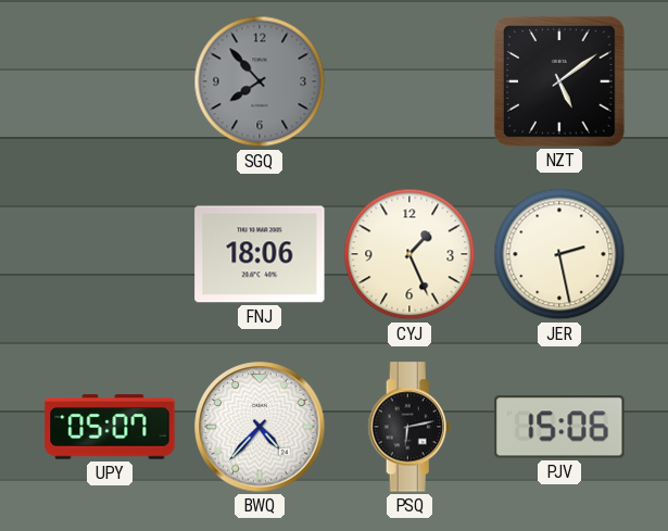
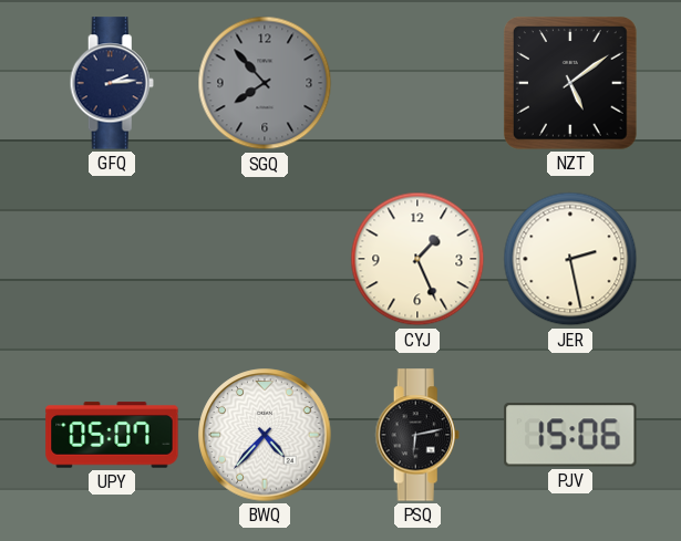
GFQ: none -> 2:14
FNJ: 18:06 -> none
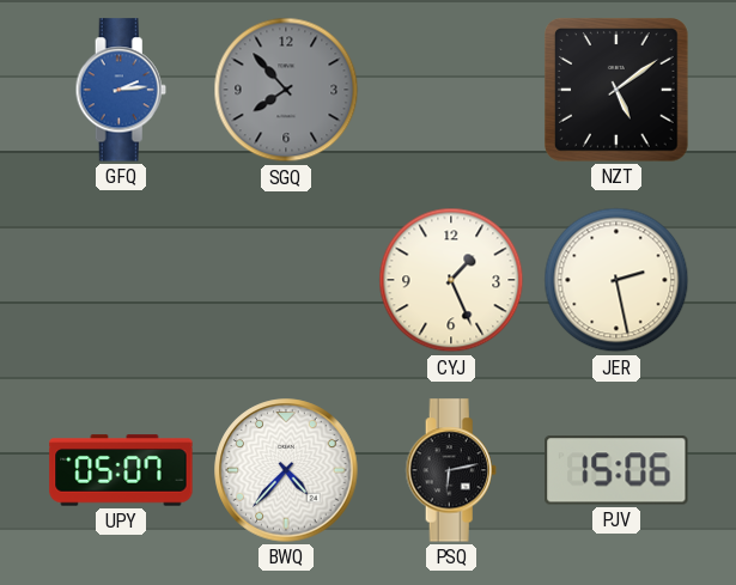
GFQ dial: navy -> blue
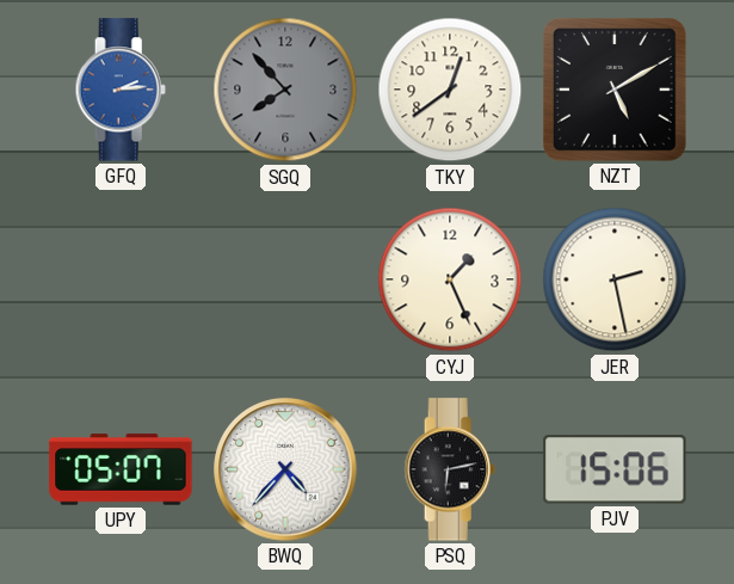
TKY: none -> 12:39
NZT: 5:09 -> 5:10
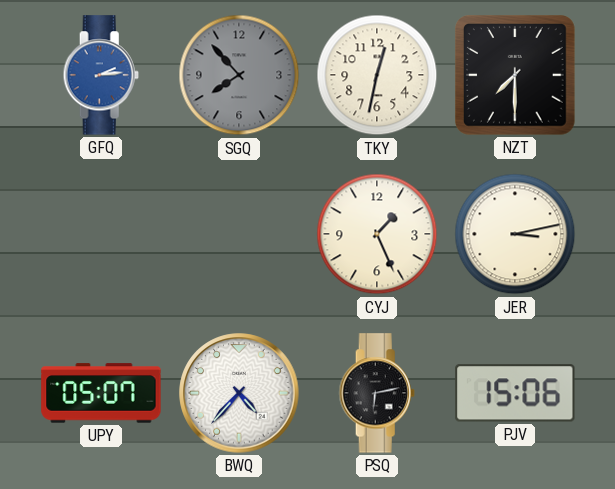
TKY: 12:39 -> 12:32
NZT: 5:10 -> 7:30
JER: 2:28 -> 3:13
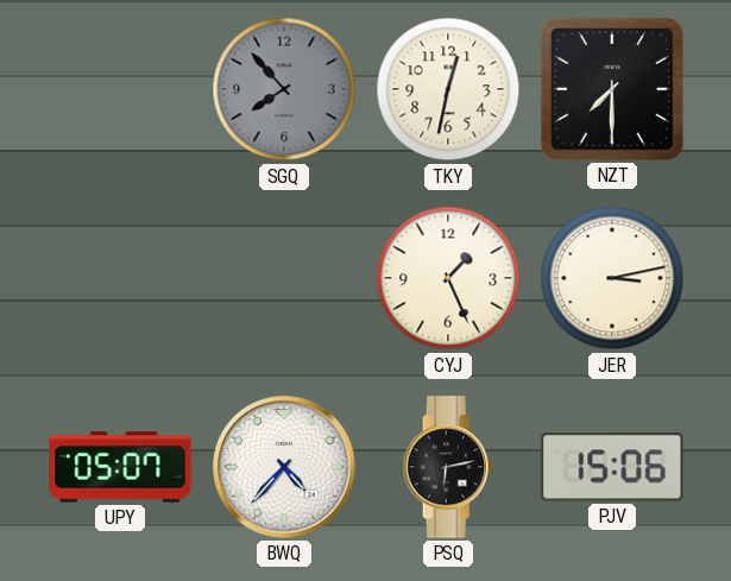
GFQ: 2:14 -> none
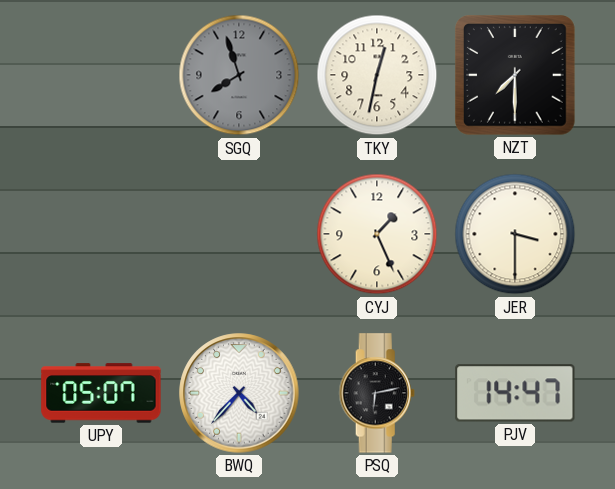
SGQ: 7:53 -> 7:57
JER: 3:13 -> 3:30
PJV: 15:06 -> 14:47
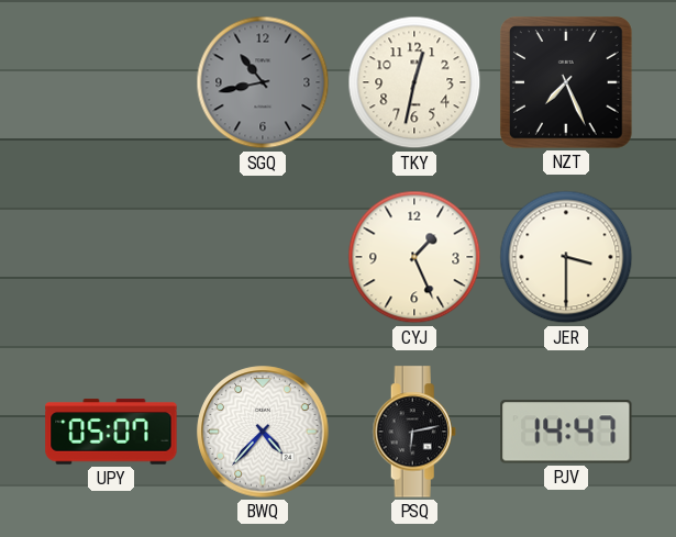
SGQ: 7:57 -> 10:43
NZT: 7:30 -> 7:26
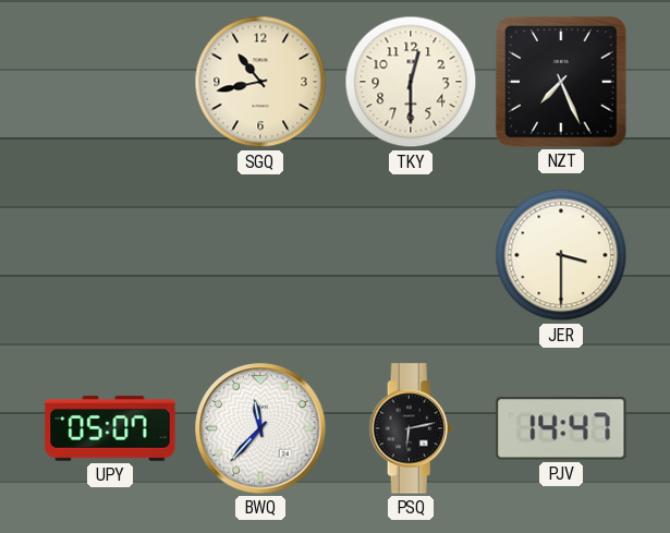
SGQ dial: grey -> cream
TKY: 12:32 -> 12:30
CYJ: 1:26 -> none
BWQ: 4:37 -> 11:37
